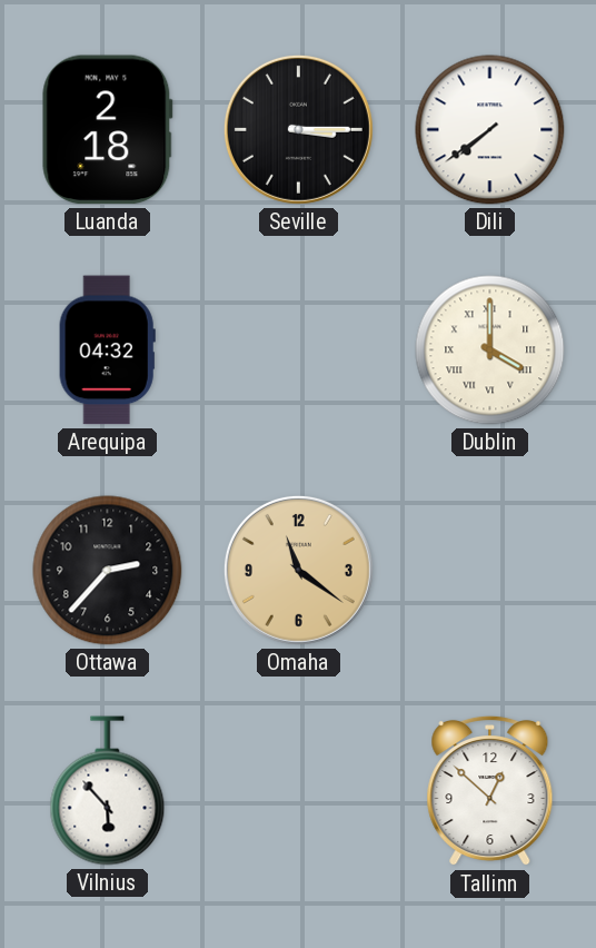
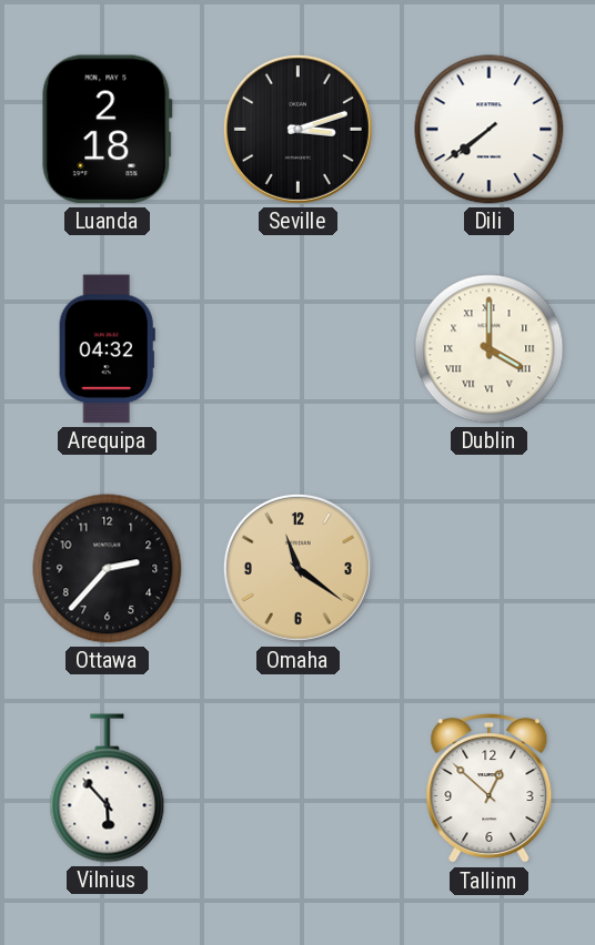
Seville: 3:15 -> 3:12
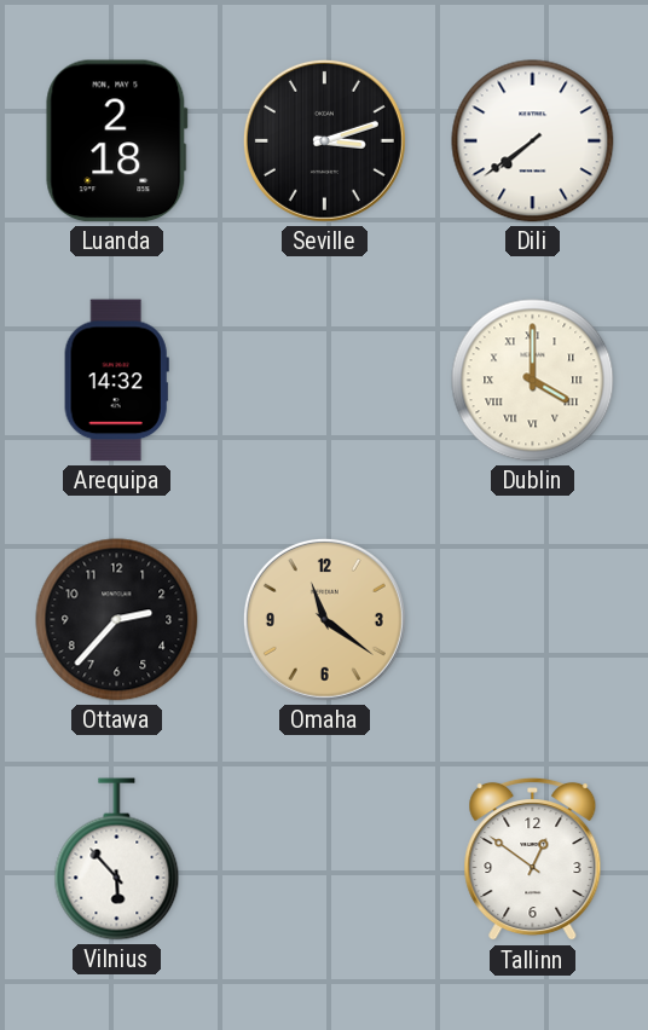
Arequipa: 04:32 -> 14:32
Tallinn: 12:52 -> 12:51
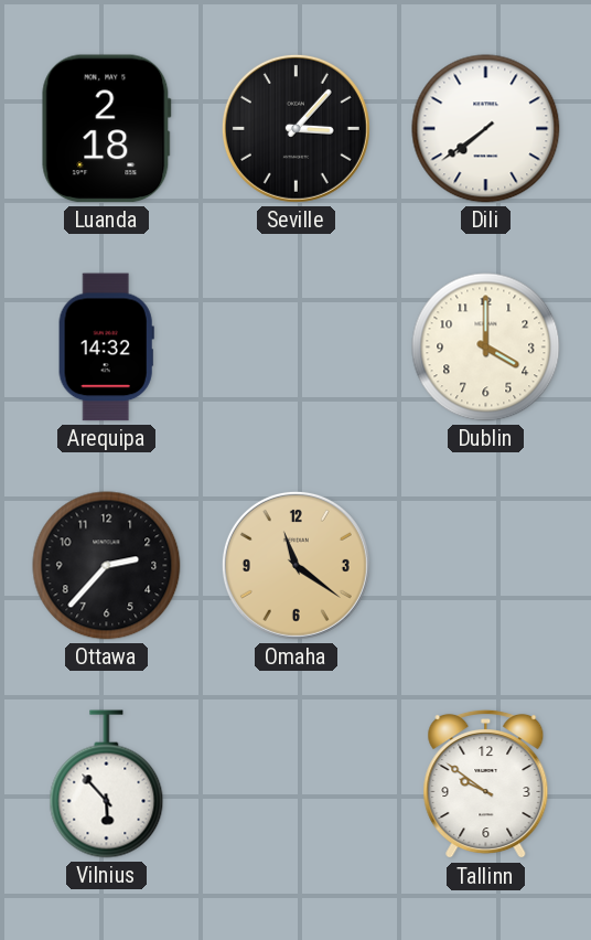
Seville: 3:12 -> 3:07
Dublin numerals: Roman -> Arabic
Tallinn: 12:51 -> 9:51
